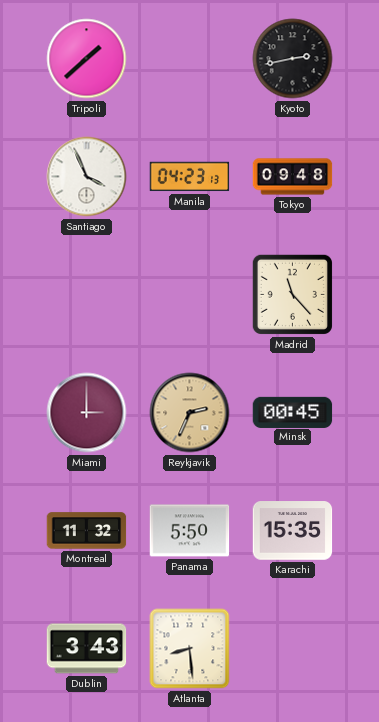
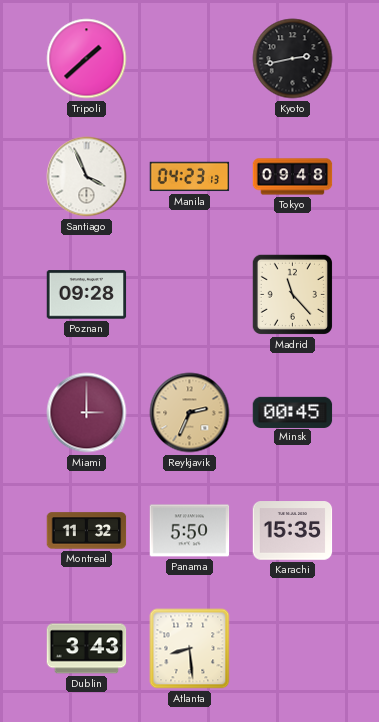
Poznan: none -> 09:28
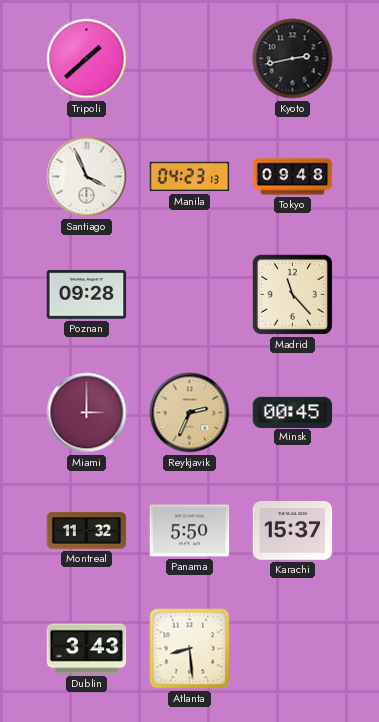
Karachi: 15:35 -> 15:37
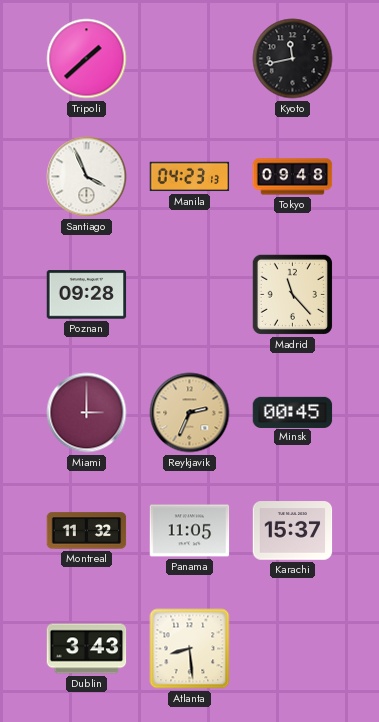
Kyoto: 2:43 -> 11:43
Panama: 5:50 -> 11:05
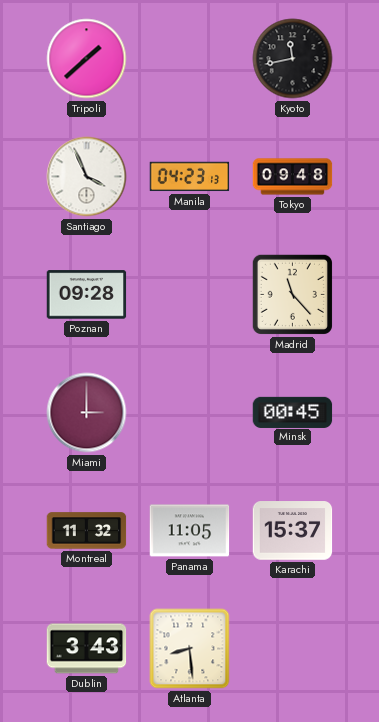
Reykjavik: 2:34 -> none
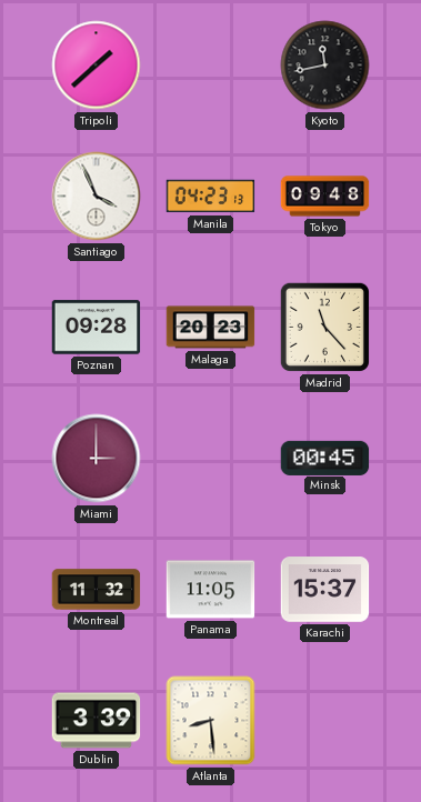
Malaga: none -> 20:23
Dublin: 3:43 -> 3:39
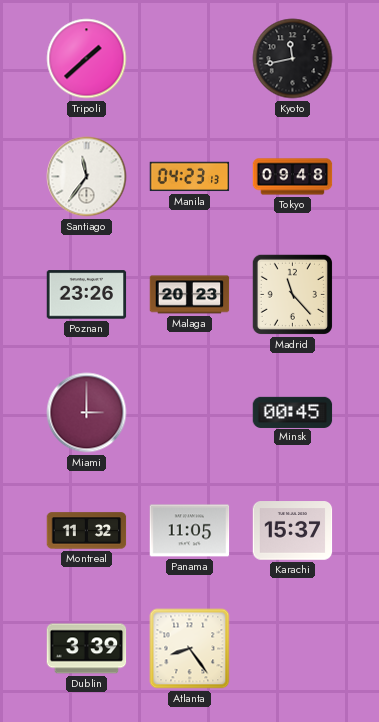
Santiago: 3:56 -> 11:36
Poznan: 09:28 -> 23:26
Atlanta: 8:29 -> 8:24
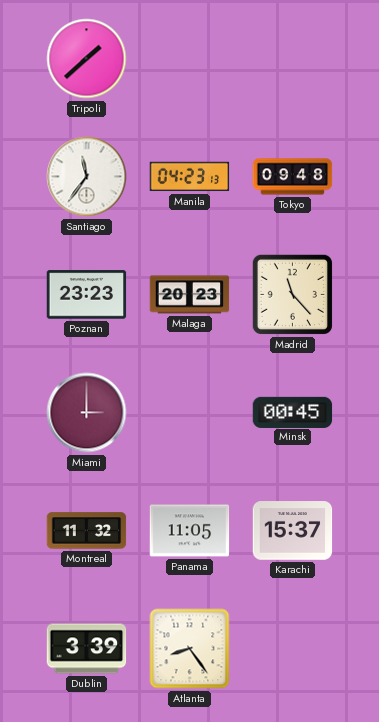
Kyoto: 11:43 -> none
Poznan: 23:26 -> 23:23
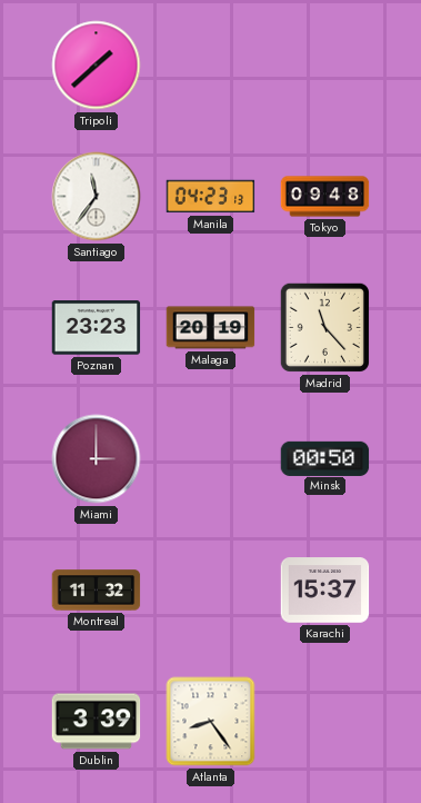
Malaga: 20:23 -> 20:19
Minsk: 00:45 -> 00:50
Panama: 11:05 -> none
